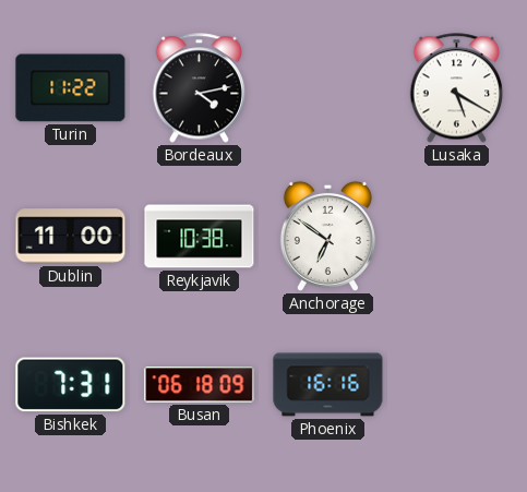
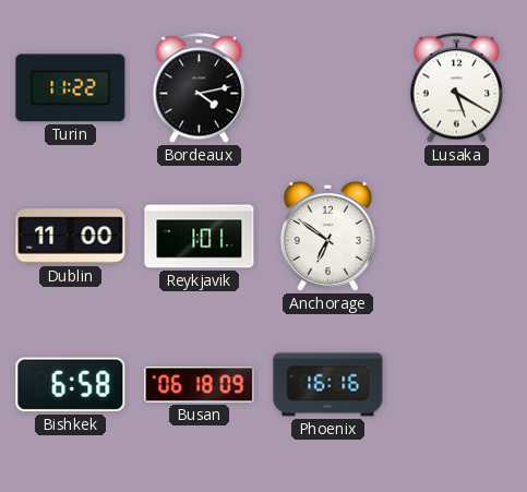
Reykjavik: 10:38 -> 1:01
Bishkek: 7:31 -> 6:58
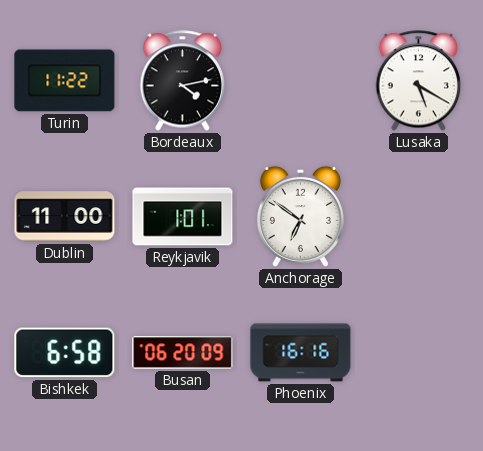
Busan: 06:18 -> 06:20
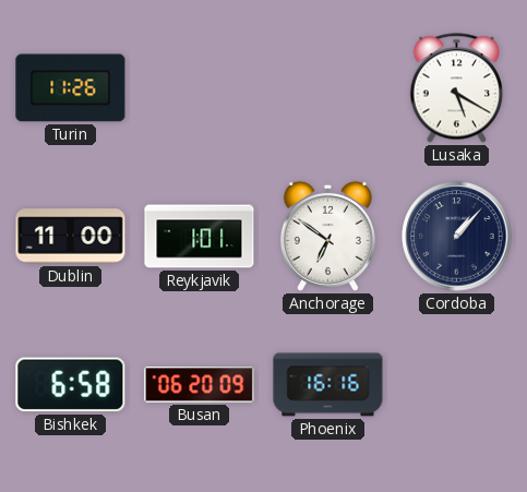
Turin: 11:22 -> 11:26
Bordeaux: 4:13 -> none
Cordoba: none -> 1:07
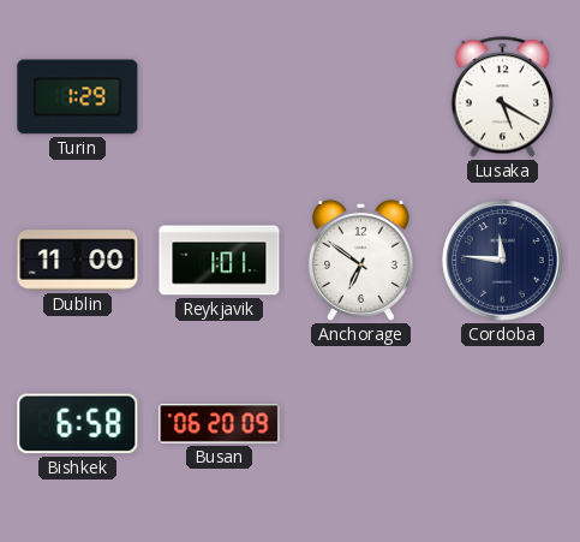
Turin: 11:26 -> 1:29
Cordoba: 1:07 -> 11:46
Phoenix: 16:16 -> none
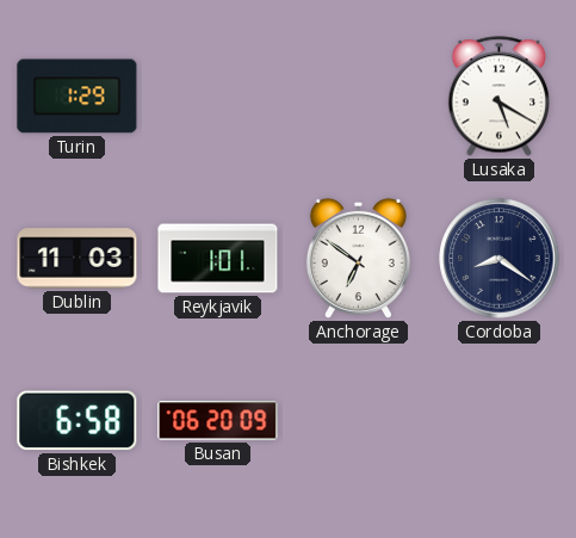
Dublin: 11:00 -> 11:03
Cordoba: 11:46 -> 8:21
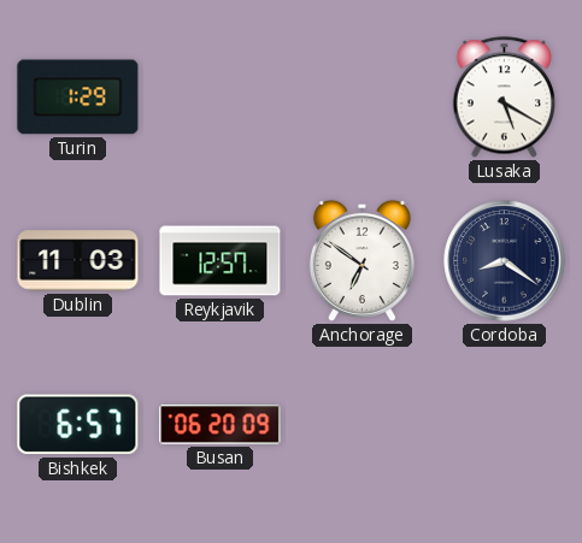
Reykjavik: 1:01 -> 12:57
Bishkek: 6:58 -> 6:57
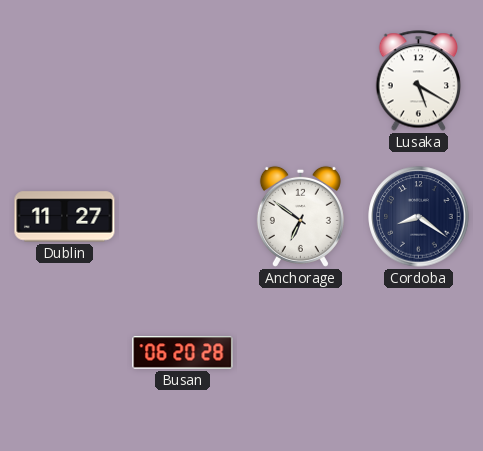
Turin: 1:29 -> none
Dublin: 11:03 -> 11:27
Reykjavik: 12:57 -> none
Bishkek: 6:57 -> none
Busan: 06:20:09 -> 06:20:28
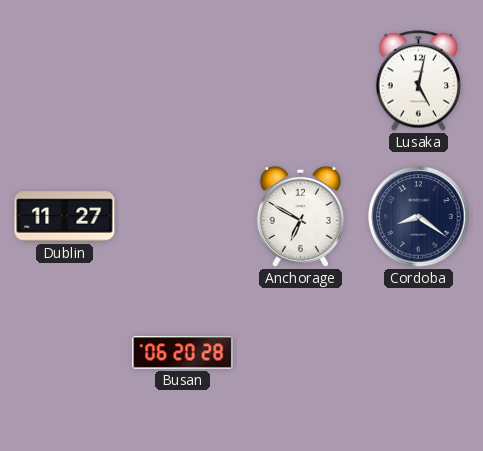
Lusaka: 5:20 -> 5:02
Anchorage: 6:51 -> 6:50
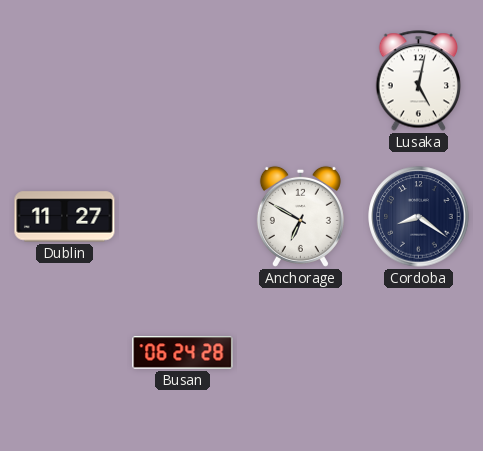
Busan: 06:20 -> 06:24
